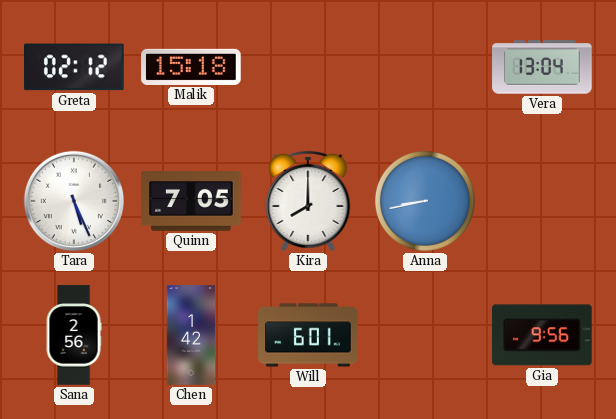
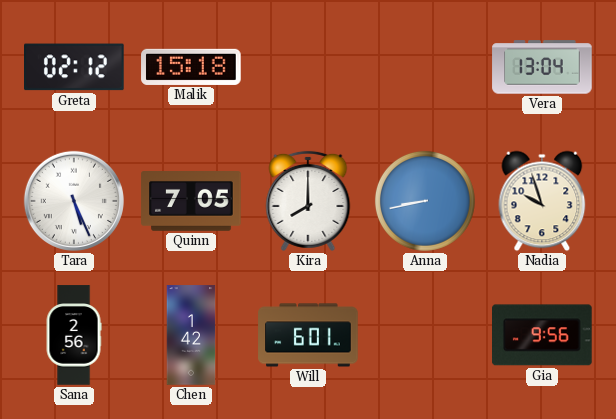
Nadia: none -> 9:57
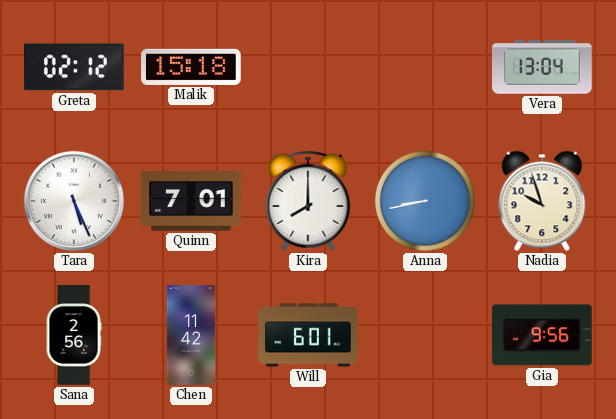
Quinn: 7:05 -> 7:01
Chen: 1:42 -> 11:42
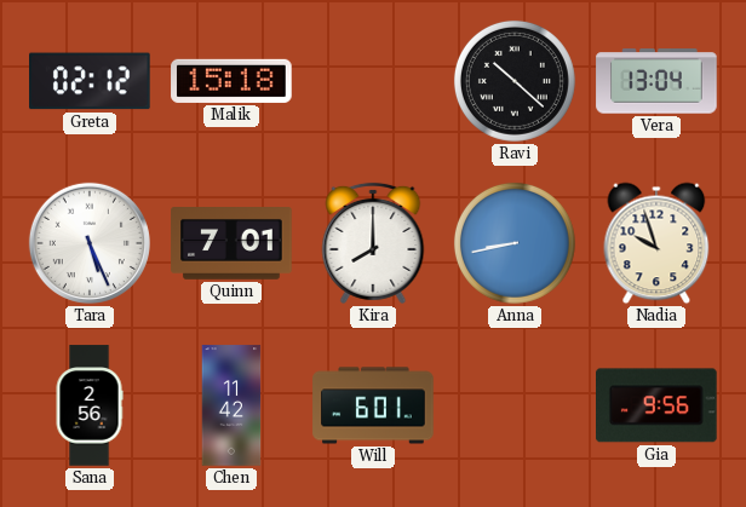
Ravi: none -> 10:22
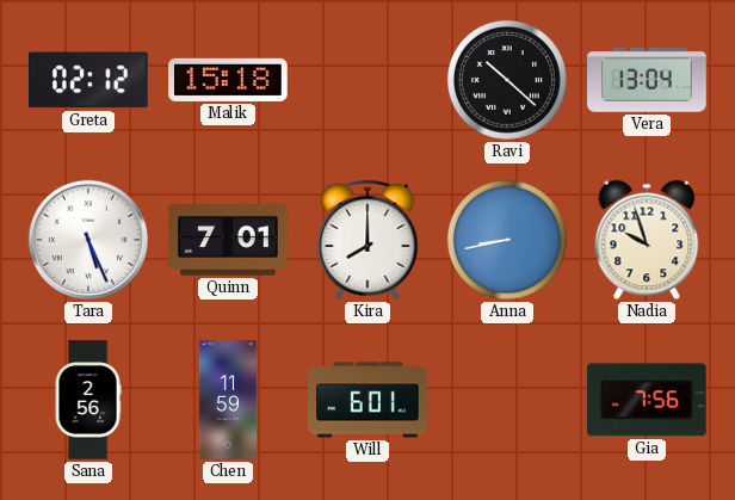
Chen: 11:42 -> 11:59
Gia: 9:56 -> 7:56
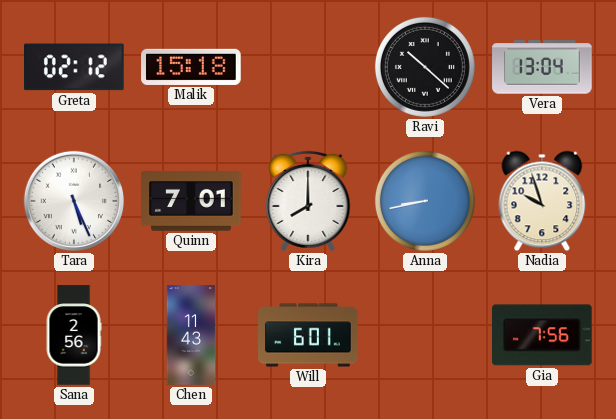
Chen: 11:59 -> 11:43
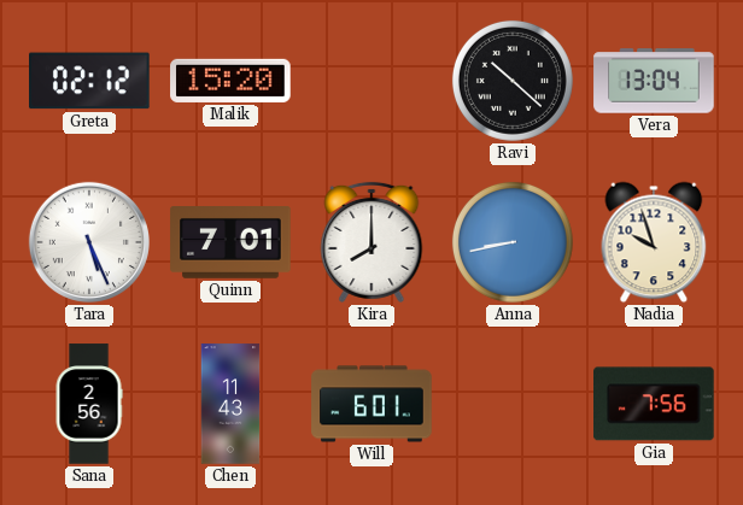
Malik: 15:18 -> 15:20
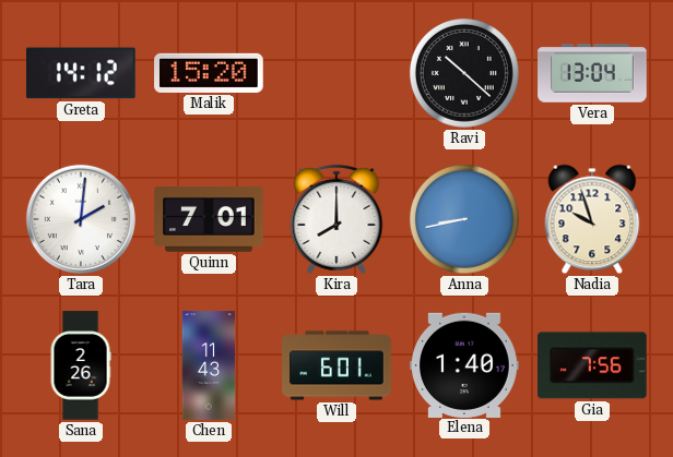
Greta: 02:12 -> 14:12
Tara: 5:26 -> 2:01
Sana: 2:56 -> 2:26
Elena: none -> 1:40
